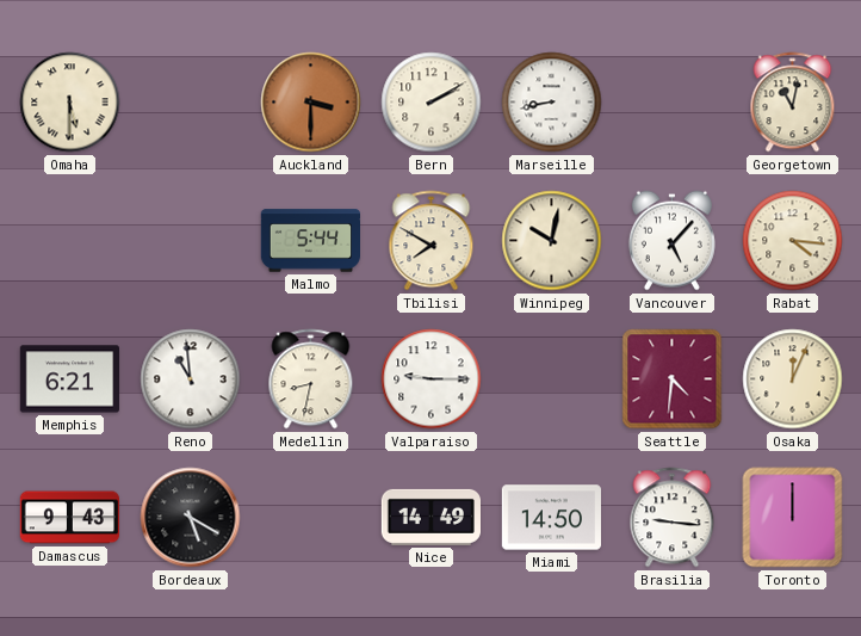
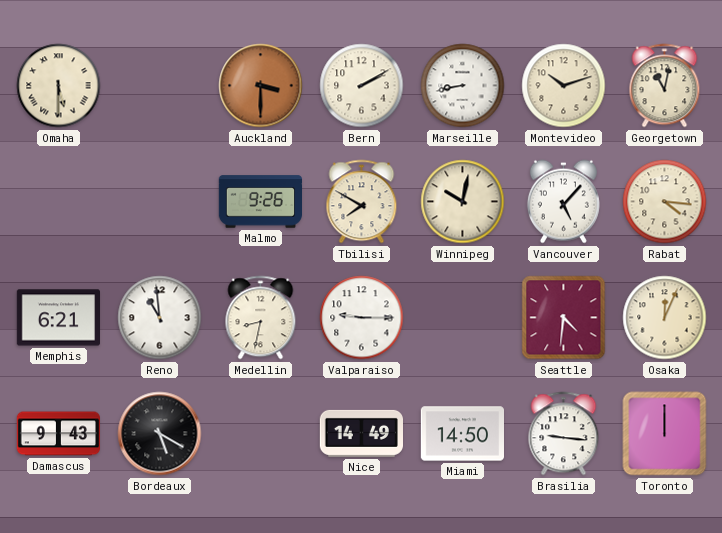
Montevideo: none -> 10:12
Malmo: 5:44 -> 9:26
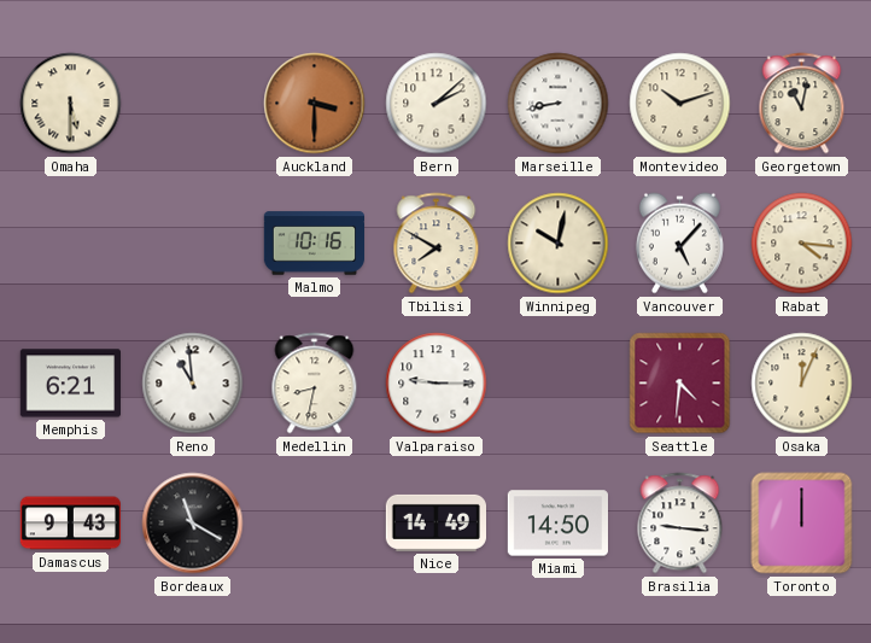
Bern: 2:10 -> 2:08
Malmo: 9:26 -> 10:16
Bordeaux: 5:20 -> 11:20
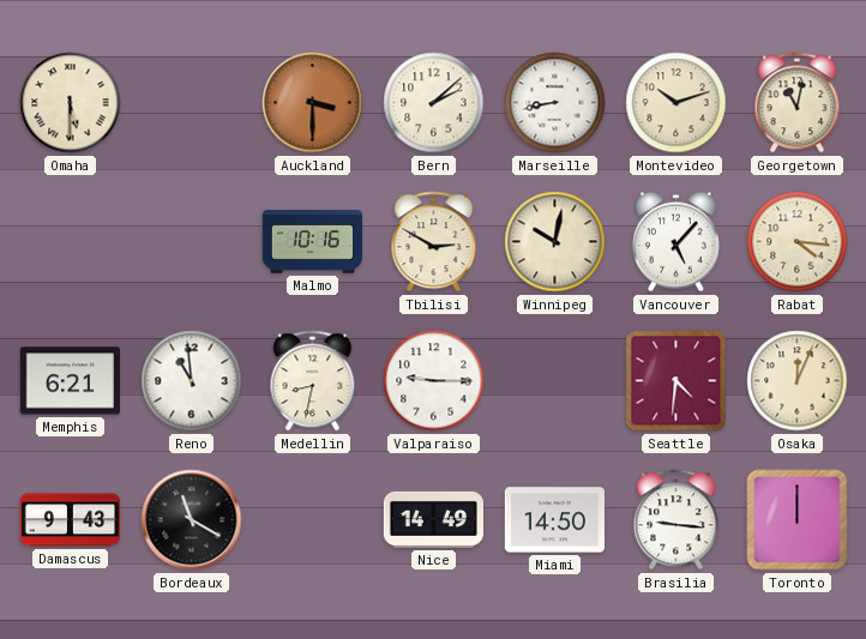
Tbilisi: 7:50 -> 2:50
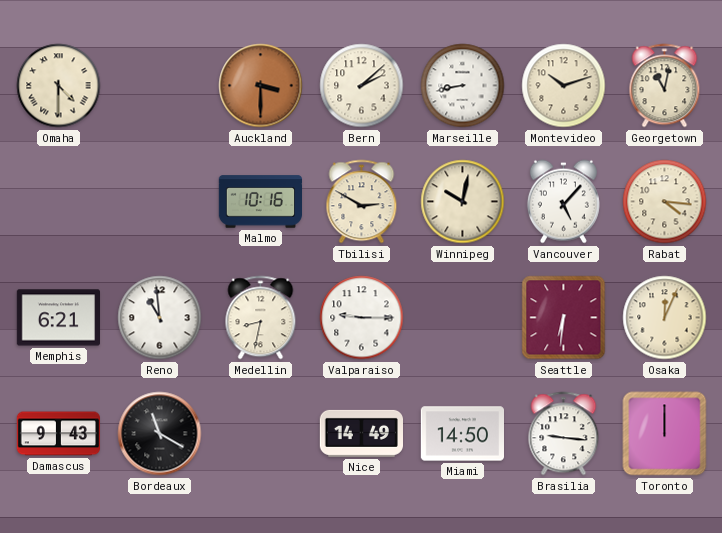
Omaha: 5:30 -> 4:30
Seattle: 4:31 -> 6:31
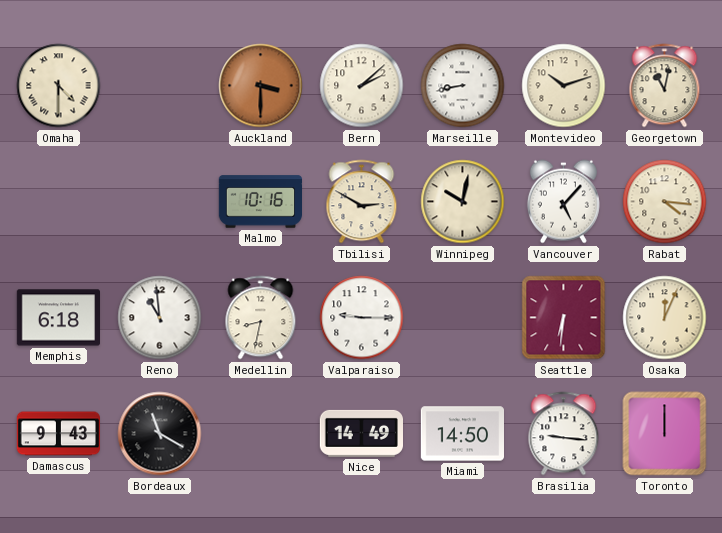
Memphis: 6:21 -> 6:18
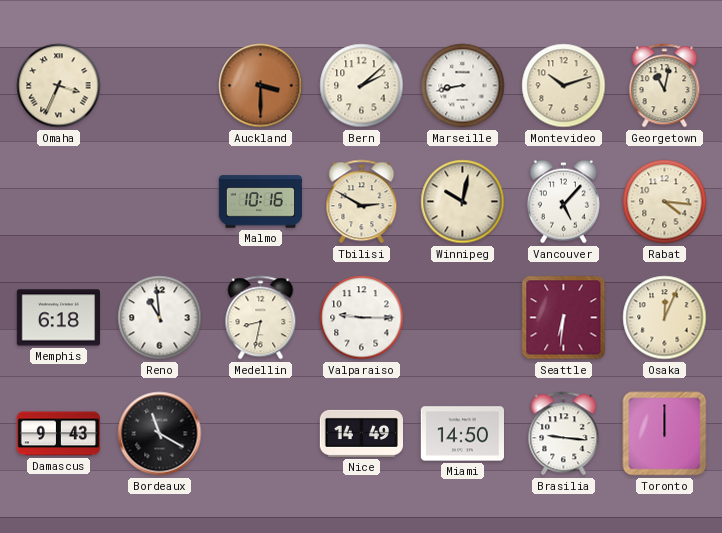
Omaha: 4:30 -> 3:34
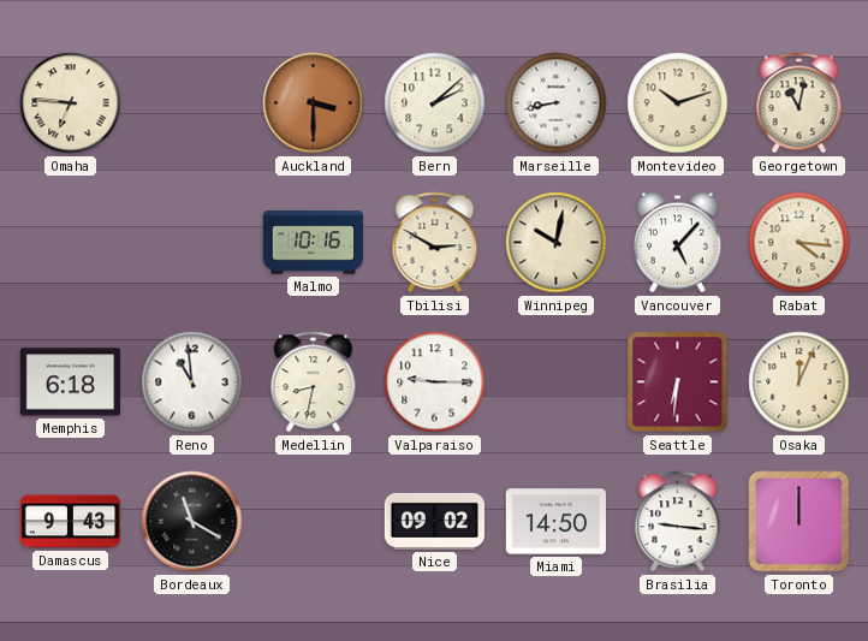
Omaha: 3:34 -> 6:46
Nice: 14:49 -> 09:02
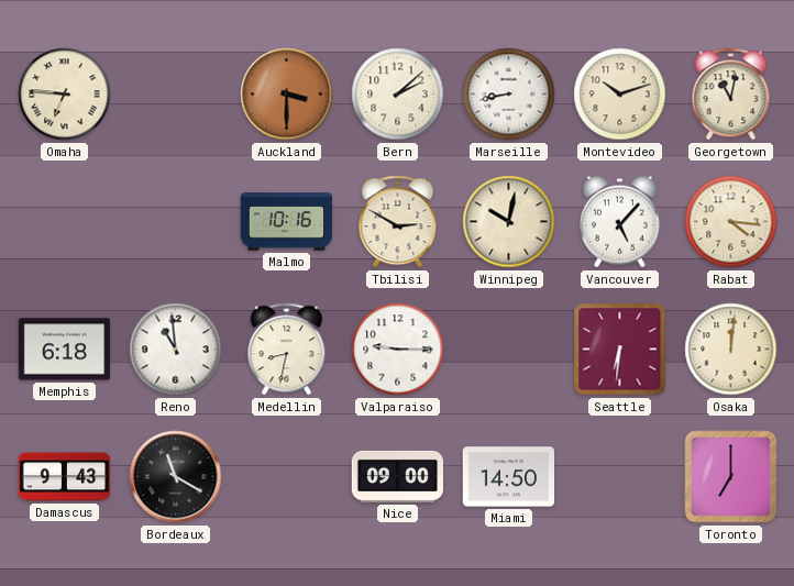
Osaka: 12:04 -> 12:01
Nice: 09:02 -> 09:00
Brasilia: 9:16 -> none
Toronto: 12:00 -> 7:00
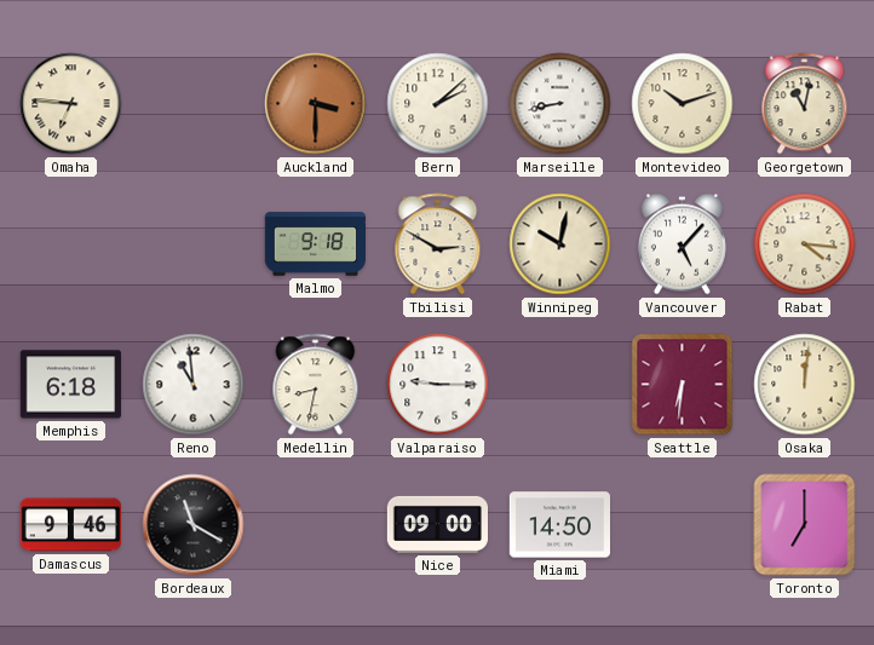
Malmo: 10:16 -> 9:18
Damascus: 9:43 -> 9:46
